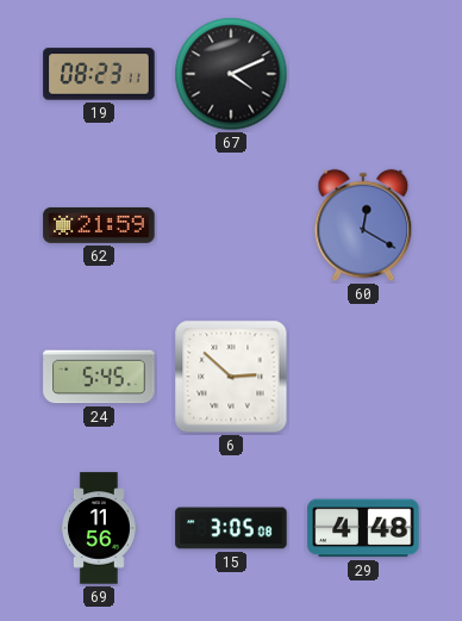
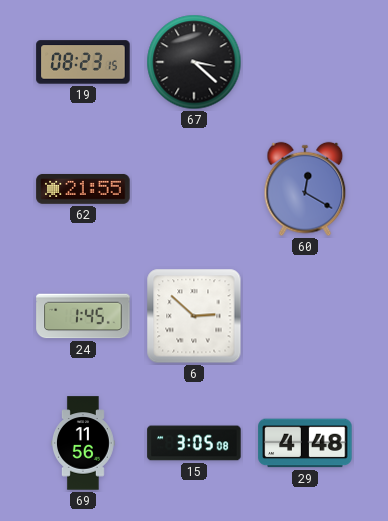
19: 08:23:11 -> 08:23:15
67: 4:11 -> 3:22
62: 21:59 -> 21:55
24: 5:45 -> 1:45
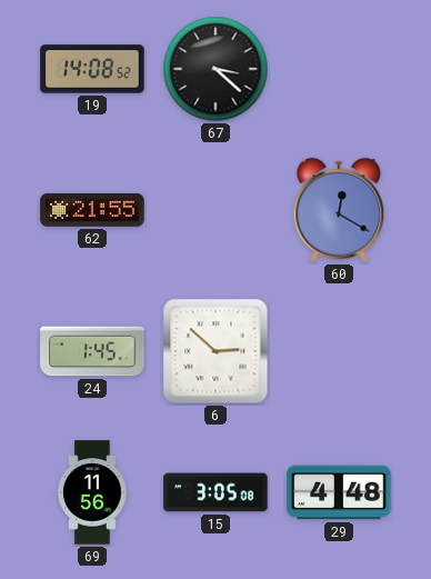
19: 08:23 -> 14:08
